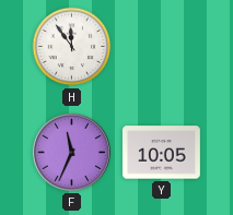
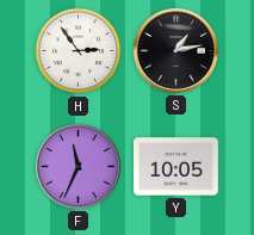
H: 11:54 -> 2:54
S: none -> 1:13
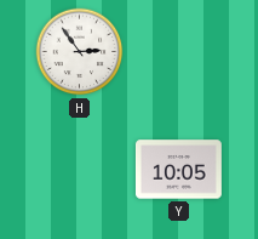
S: 1:13 -> none
F: 11:34 -> none
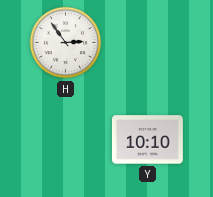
Y: 10:05 -> 10:10
